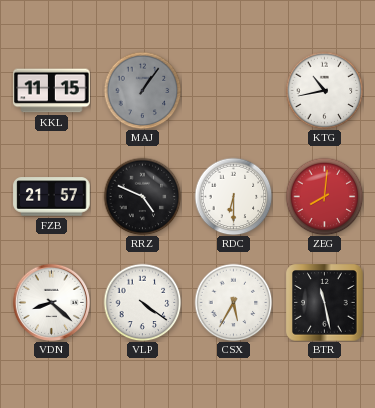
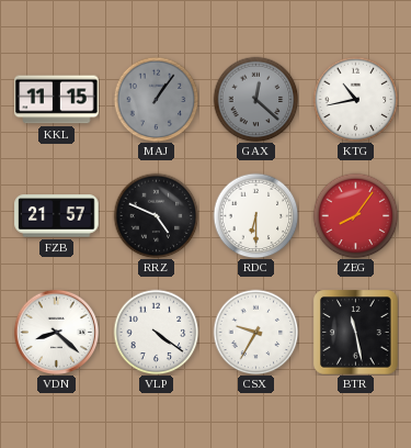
GAX: none -> 12:22
ZEG: 8:01 -> 8:06
CSX: 5:35 -> 9:35
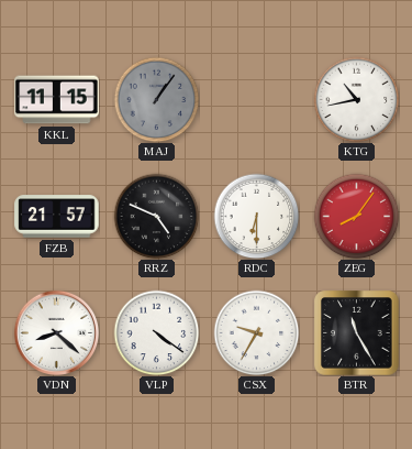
GAX: 12:22 -> none
BTR: 11:28 -> 11:25
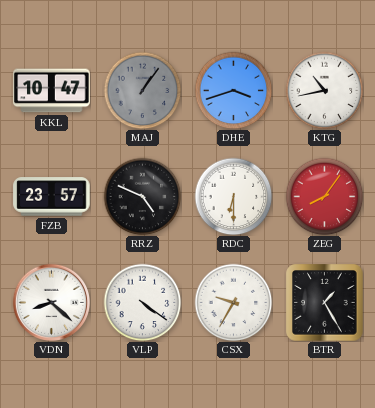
KKL: 11:15 -> 10:47
DHE: none -> 3:42
FZB: 21:57 -> 23:57
BTR: 11:25 -> 1:25
